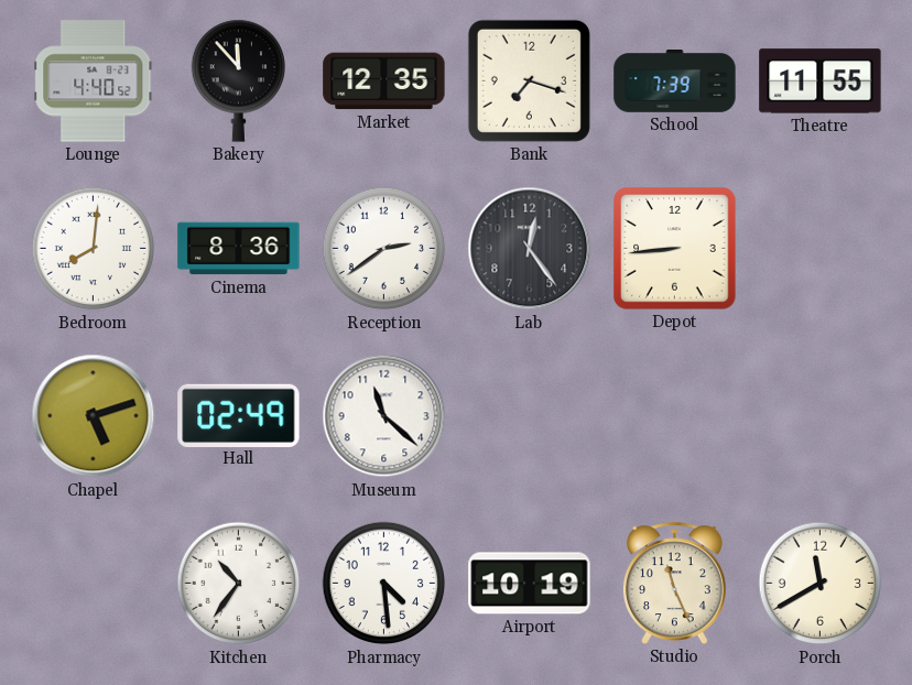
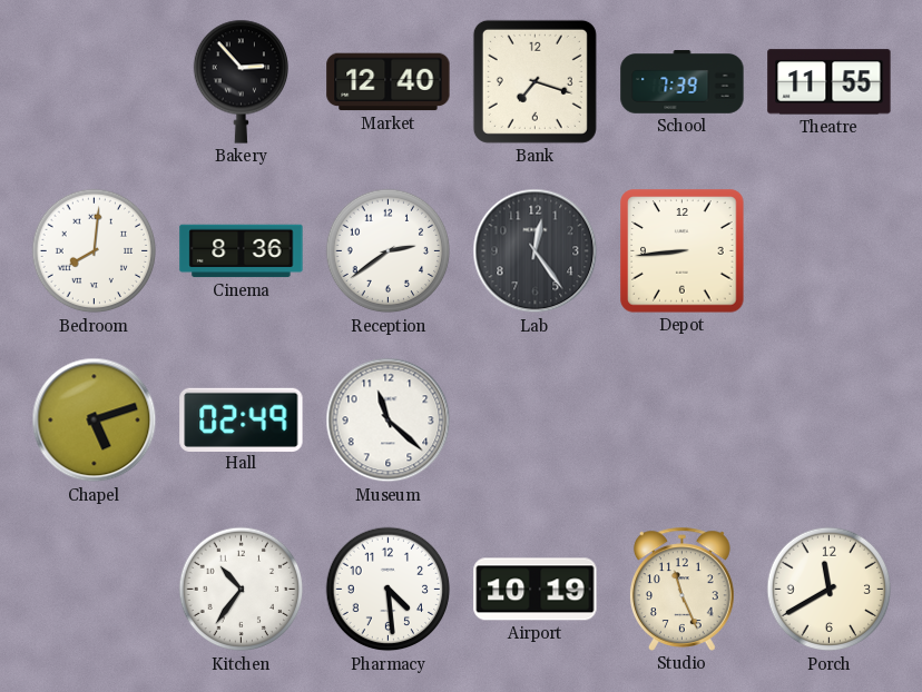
Lounge: 4:40 -> none
Bakery: 11:53 -> 2:53
Market: 12:35 -> 12:40
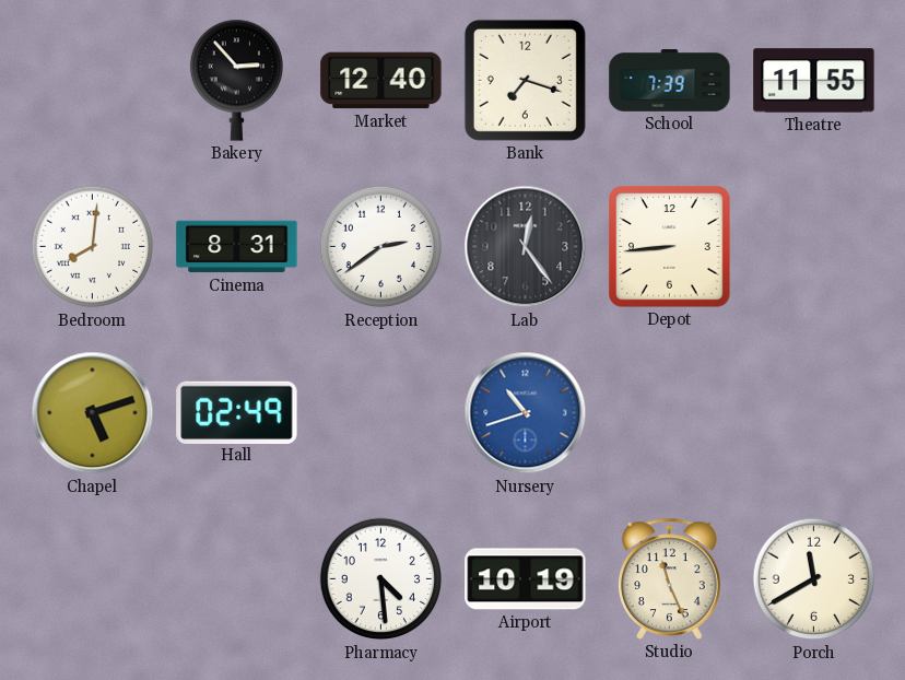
Cinema: 8:36 -> 8:31
Museum: 11:22 -> none
Nursery: none -> 10:42
Kitchen: 10:36 -> none
